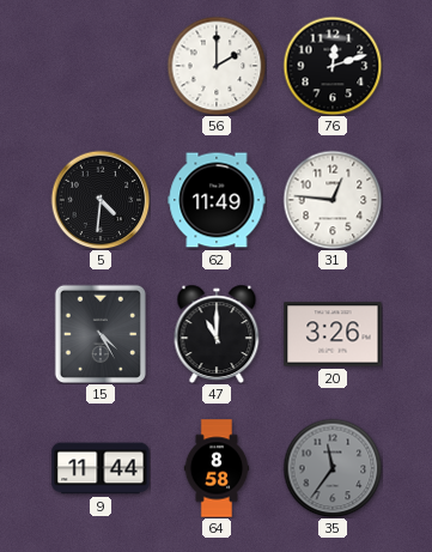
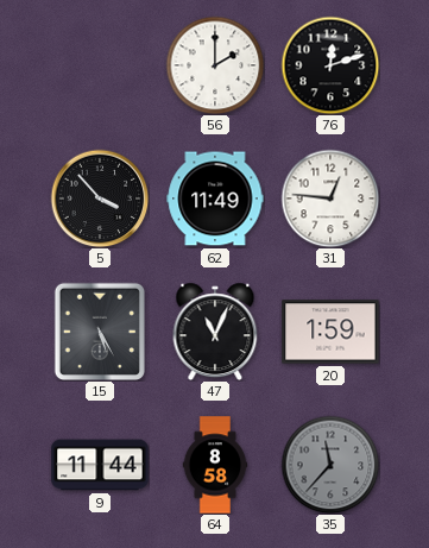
5: 4:31 -> 3:53
15: 4:25 -> 5:25
47: 11:00 -> 11:04
20: 3:26 -> 1:59
35: 11:36 -> 11:37
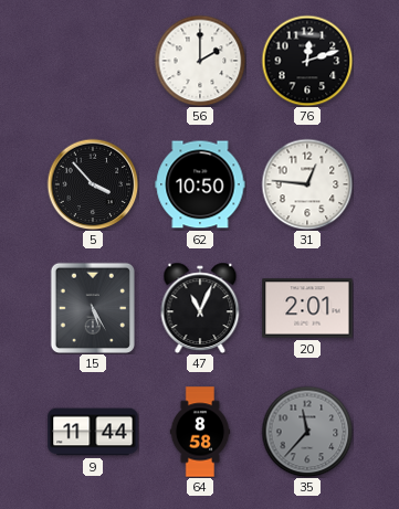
62: 11:49 -> 10:50
20: 1:59 -> 2:01
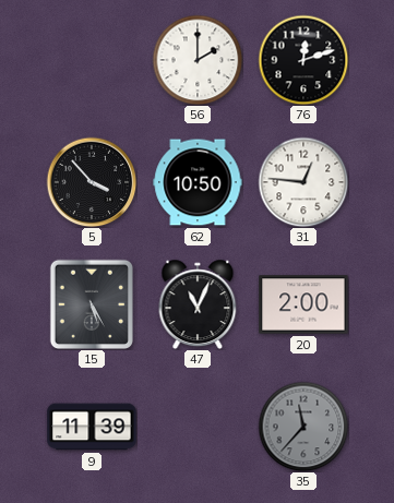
20: 2:01 -> 2:00
9: 11:44 -> 11:39
64: 8:58 -> none
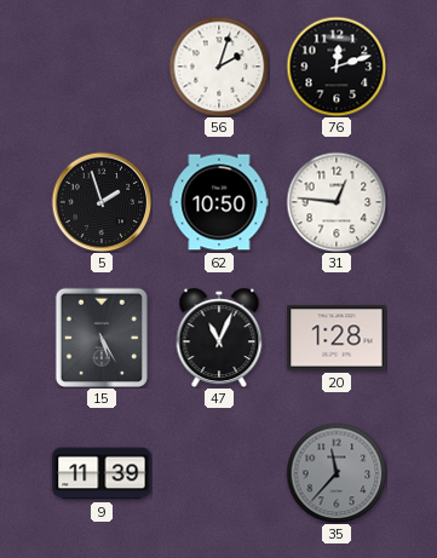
56: 2:00 -> 2:03
5: 3:53 -> 1:57
20: 2:00 -> 1:28
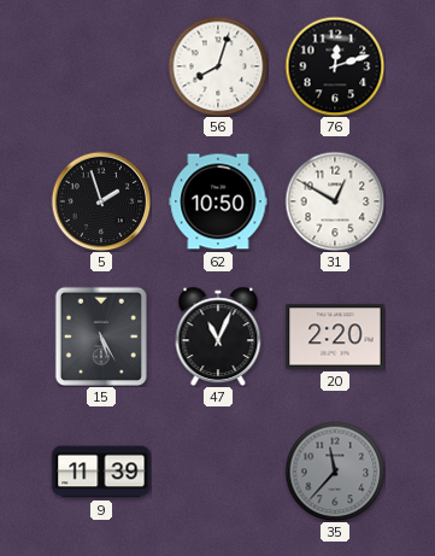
56: 2:03 -> 8:03
31: 12:46 -> 12:50
20: 1:28 -> 2:20
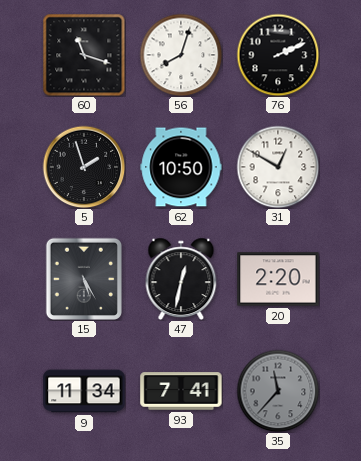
60: none -> 11:18
76: 12:12 -> 2:11
47: 11:04 -> 12:32
9: 11:39 -> 11:34
93: none -> 7:41
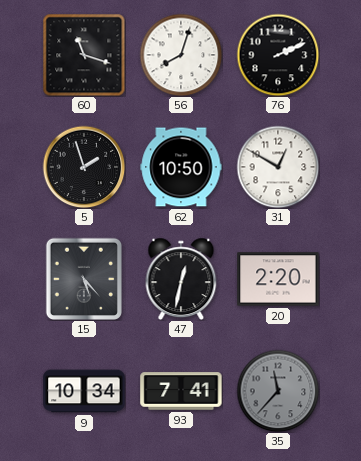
15: 5:25 -> 5:23
9: 11:34 -> 10:34
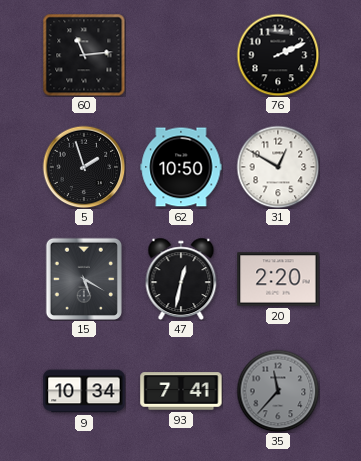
60: 11:18 -> 11:14
56: 8:03 -> none
15: 5:23 -> 5:20
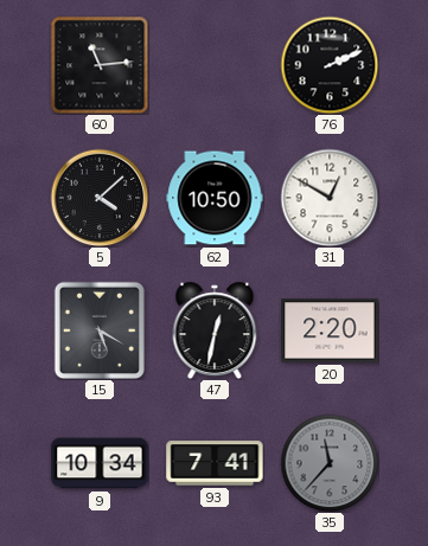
5: 1:57 -> 4:08
